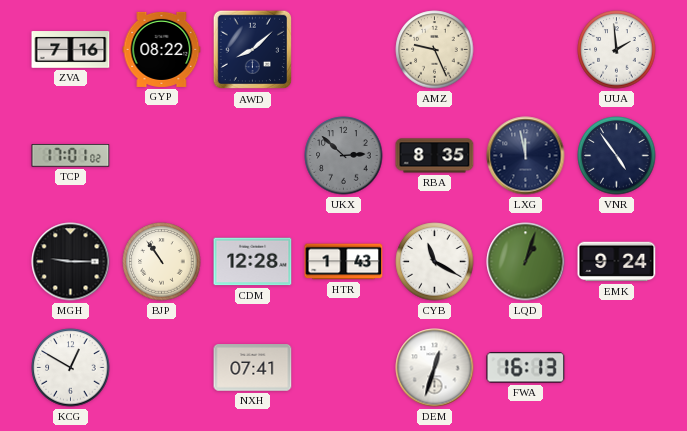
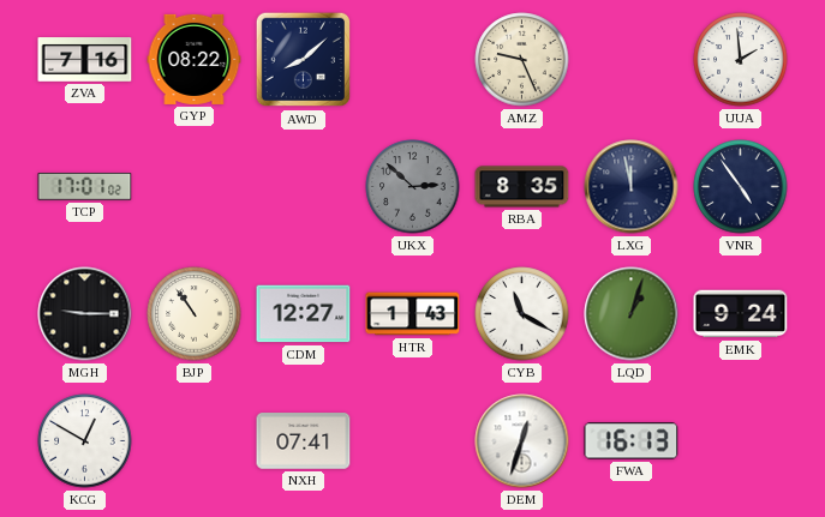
CDM: 12:28 -> 12:27
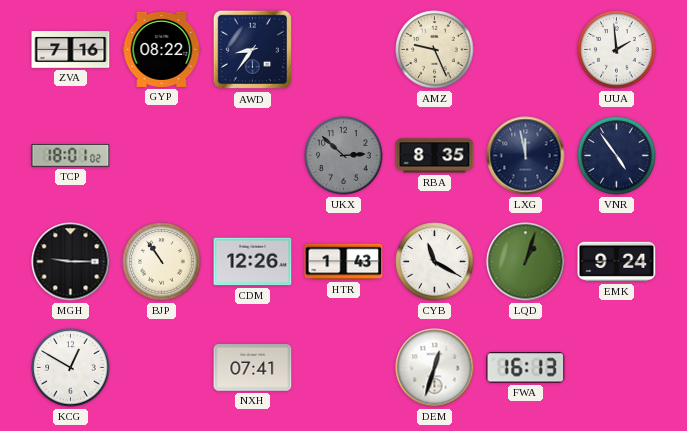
AWD: 8:08 -> 8:36
TCP: 17:01 -> 18:01
CDM: 12:27 -> 12:26
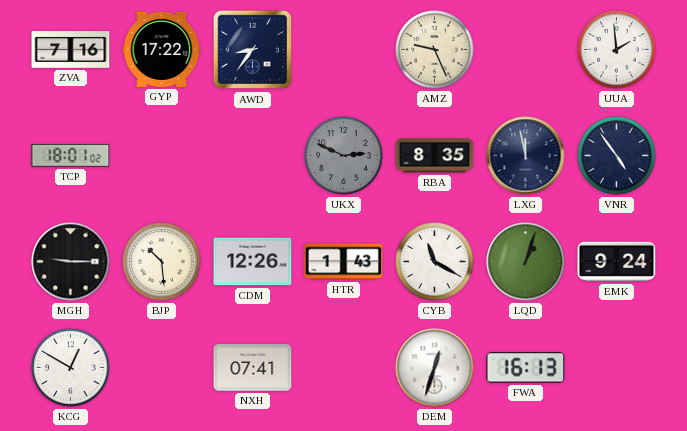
GYP: 08:22 -> 17:22
UKX: 2:52 -> 2:49
BJP: 10:54 -> 10:29
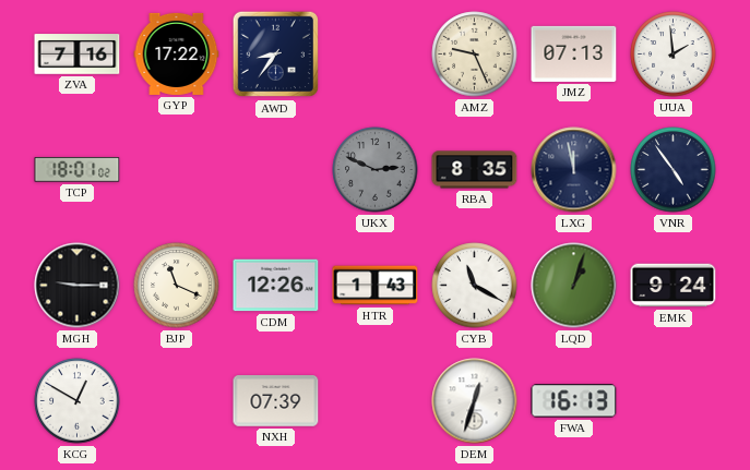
JMZ: none -> 07:13
BJP: 10:29 -> 11:19
NXH: 07:41 -> 07:39
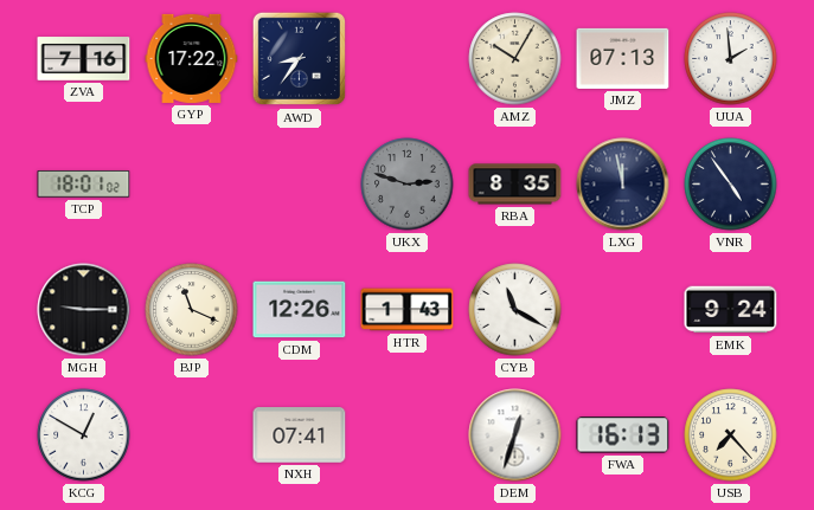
AMZ: 9:26 -> 10:05
UKX: 2:49 -> 2:48
LQD: 1:03 -> none
NXH: 07:39 -> 07:41
USB: none -> 7:23
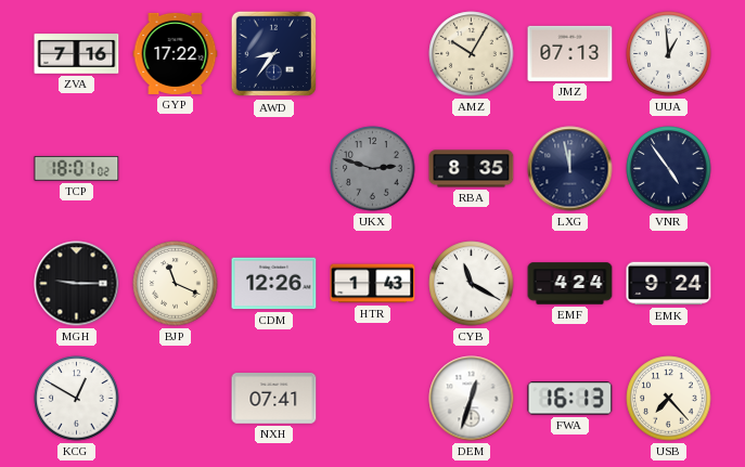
UUA: 1:59 -> 12:59
EMF: none -> 4:24
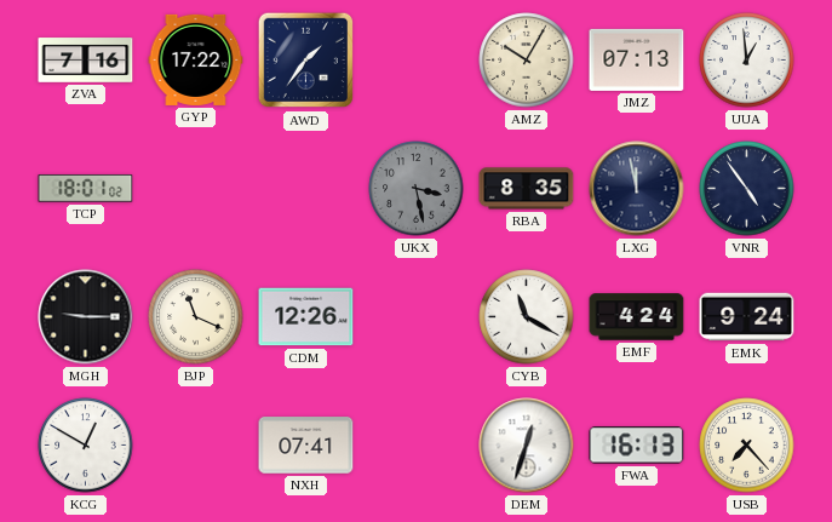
AWD: 8:36 -> 1:36
UKX: 2:48 -> 3:28
HTR: 1:43 -> none
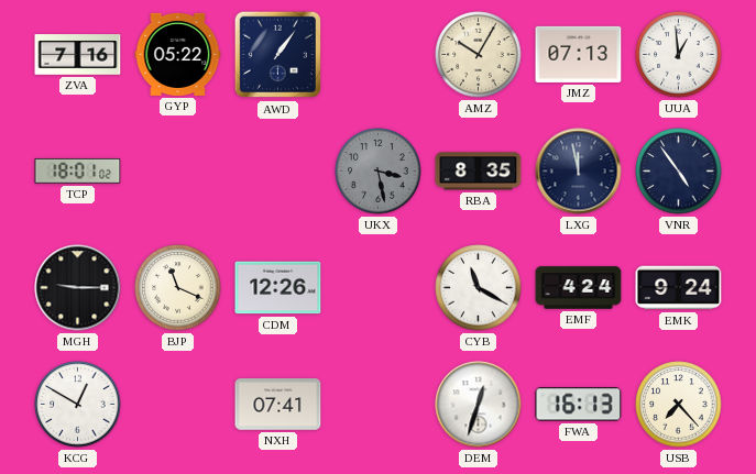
GYP: 17:22 -> 05:22
AWD: 1:36 -> 1:06
